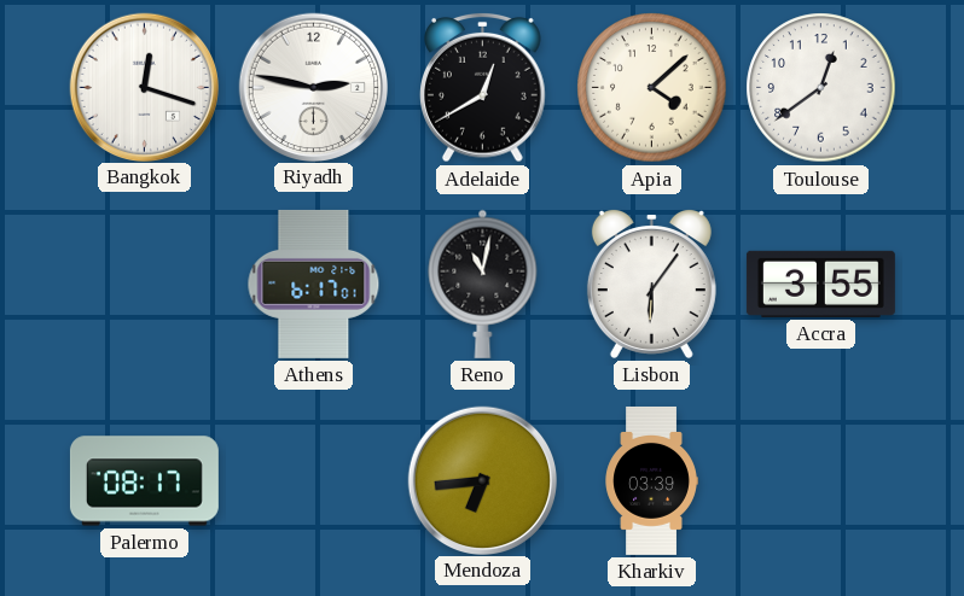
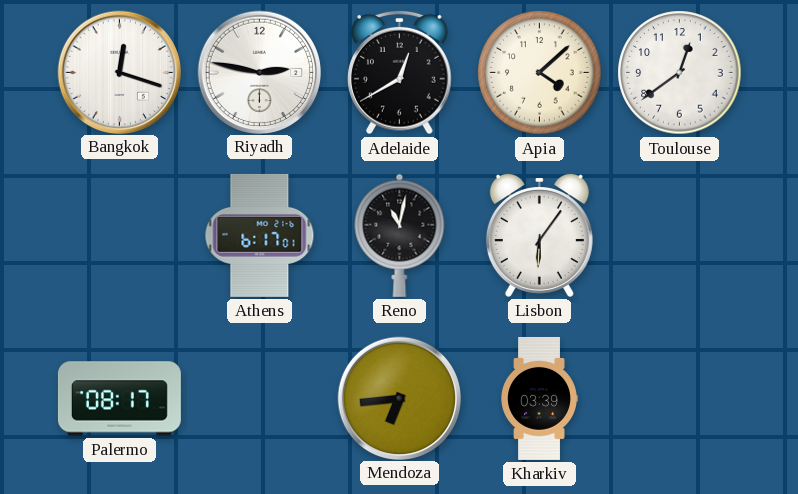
Accra: 3:55 -> none
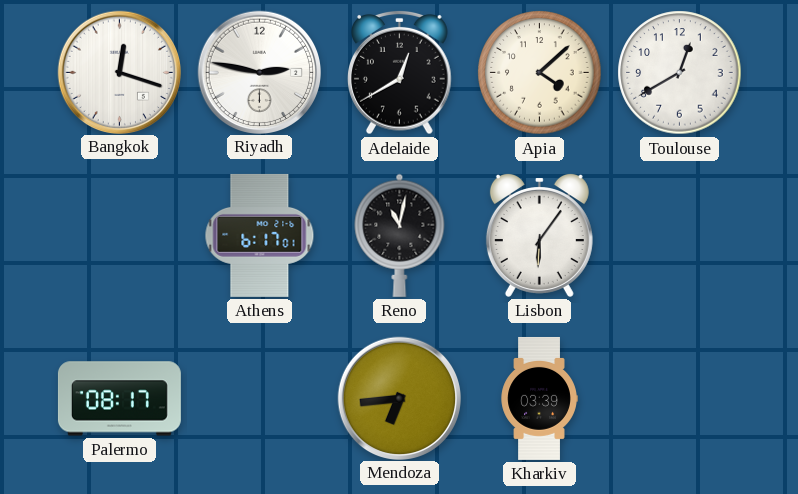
Toulouse: 12:39 -> 12:40
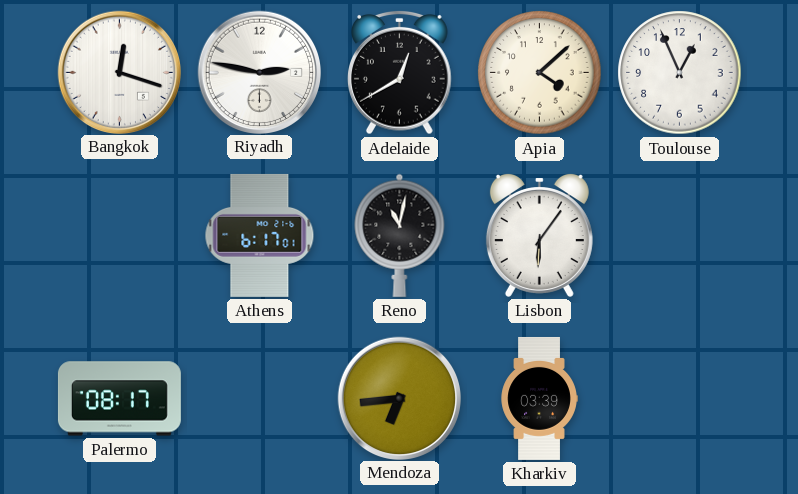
Toulouse: 12:40 -> 12:56
